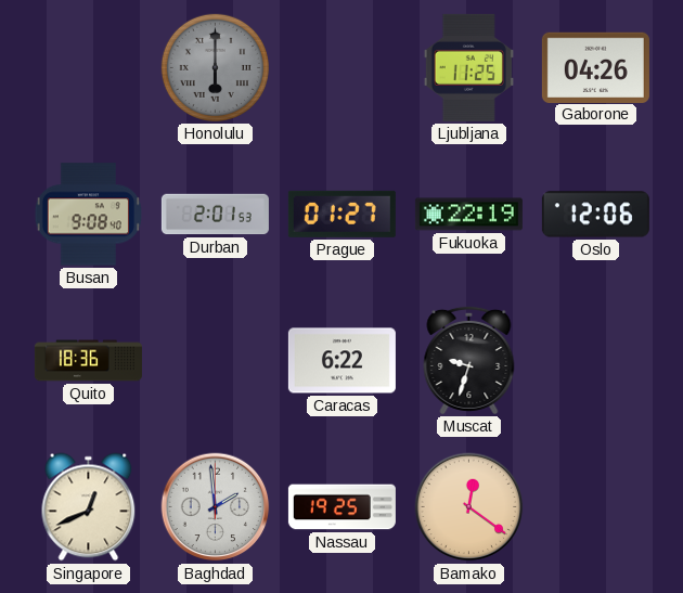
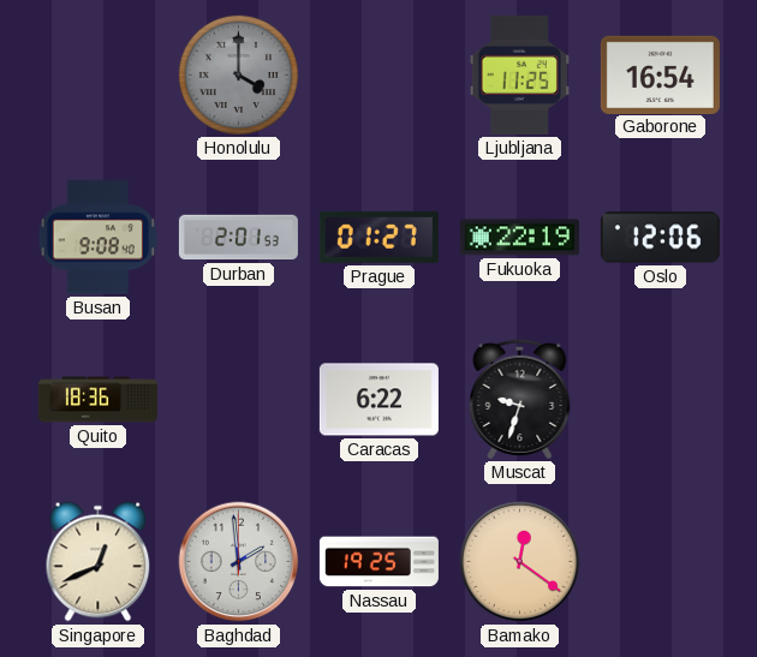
Honolulu: 6:00 -> 4:00
Gaborone: 04:26 -> 16:54
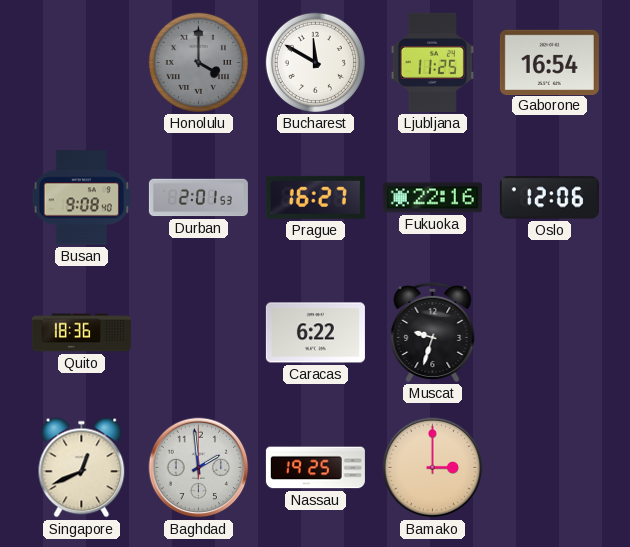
Bucharest: none -> 11:50
Prague: 01:27 -> 16:27
Fukuoka: 22:19 -> 22:16
Bamako: 12:21 -> 3:00
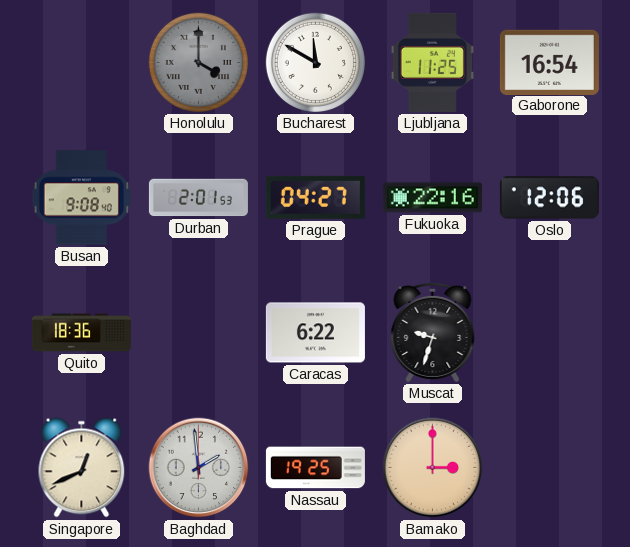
Prague: 16:27 -> 04:27
